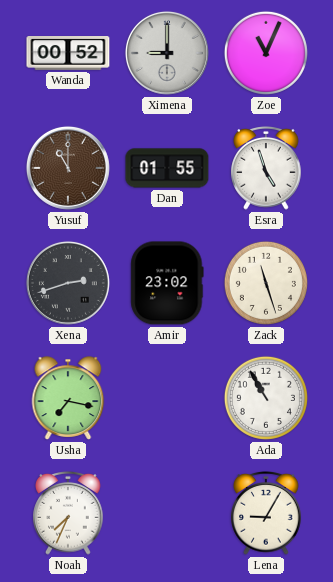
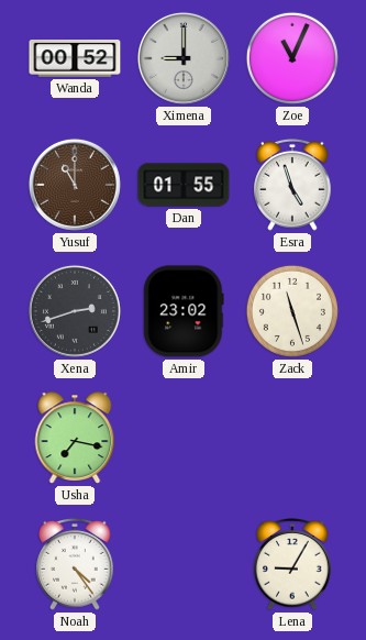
Ada: 10:55 -> none
Noah: 7:34 -> 4:24
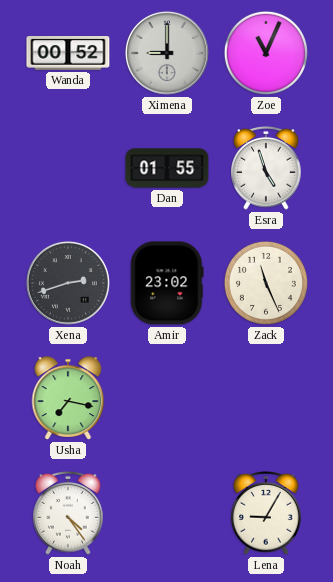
Yusuf: 11:00 -> none
Zack: 11:27 -> 11:26
